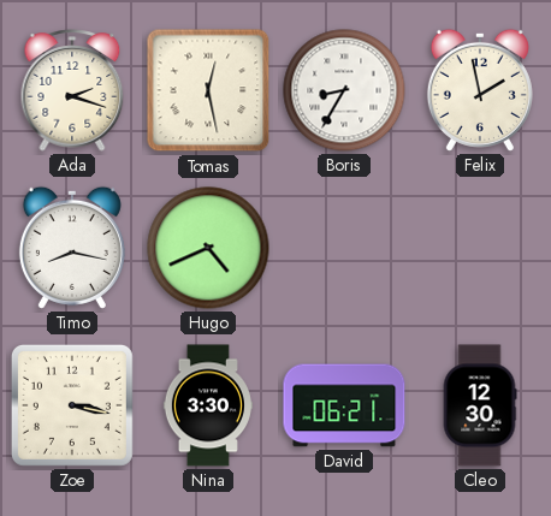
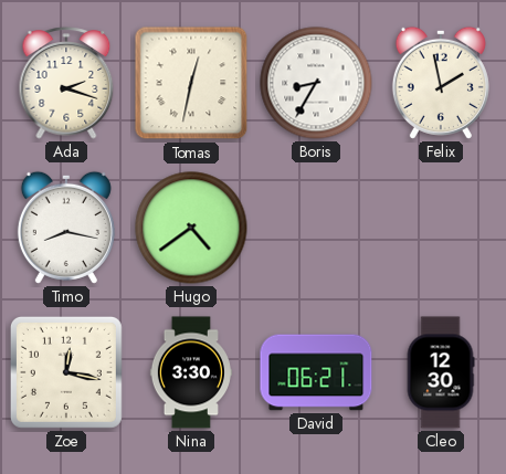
Tomas: 12:28 -> 12:32
Hugo: 4:41 -> 4:39
Zoe: 3:17 -> 12:17
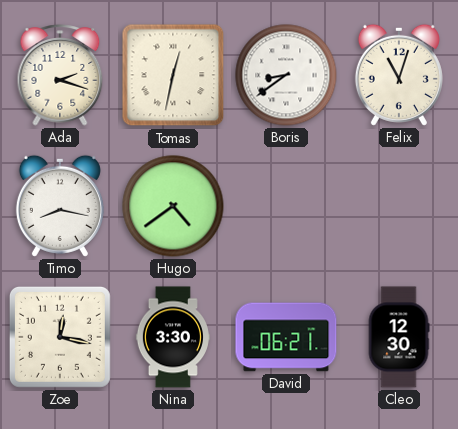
Boris: 8:35 -> 8:39
Felix: 1:58 -> 11:03
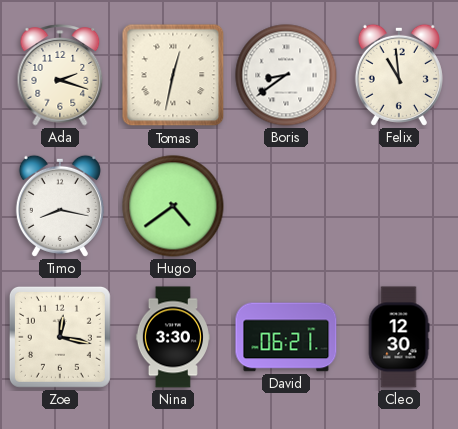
Felix: 11:03 -> 10:59
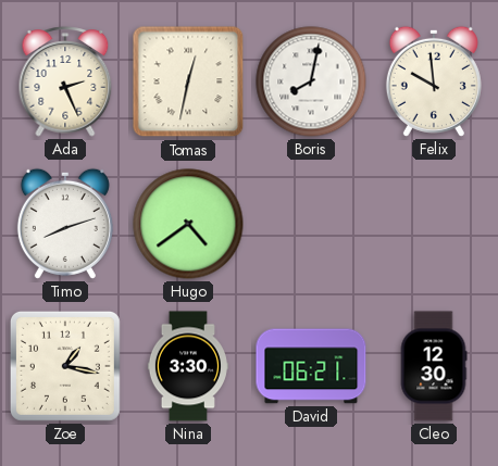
Ada: 2:18 -> 2:26
Boris: 8:39 -> 8:02
Felix: 10:59 -> 9:59
Timo: 8:17 -> 8:12
Zoe: 12:17 -> 1:17
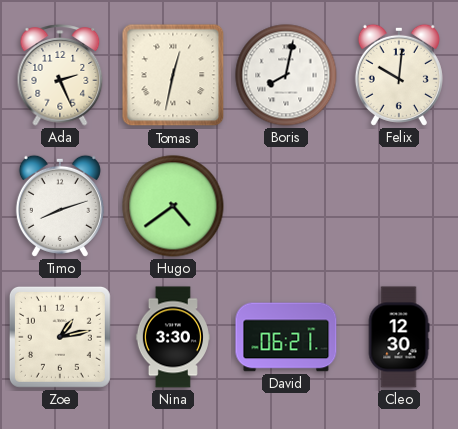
Felix: 9:59 -> 10:01
Zoe: 1:17 -> 1:13
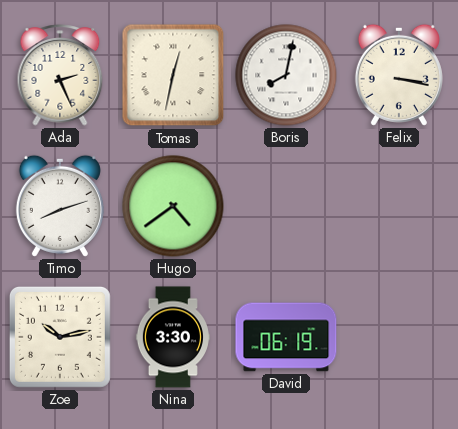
Felix: 10:01 -> 3:17
Zoe: 1:13 -> 10:13
David: 06:21 -> 06:19
Cleo: 12:30 -> none
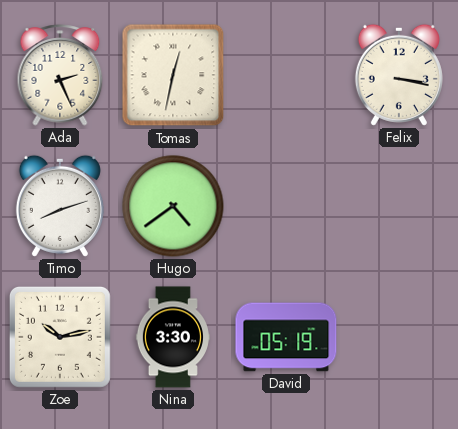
Boris: 8:02 -> none
David: 06:19 -> 05:19
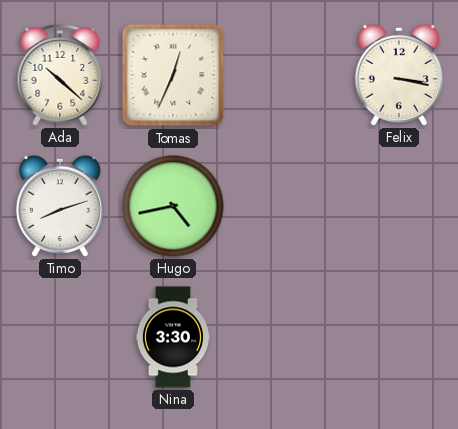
Ada: 2:26 -> 10:22
Tomas: 12:32 -> 12:34
Hugo: 4:39 -> 4:43
Zoe: 10:13 -> none
David: 05:19 -> none
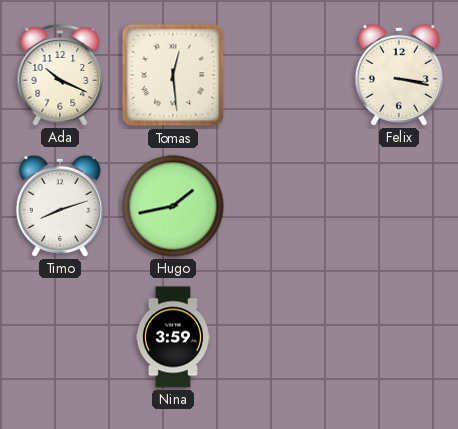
Ada: 10:22 -> 10:19
Tomas: 12:34 -> 12:29
Hugo: 4:43 -> 1:43
Nina: 3:30 -> 3:59
